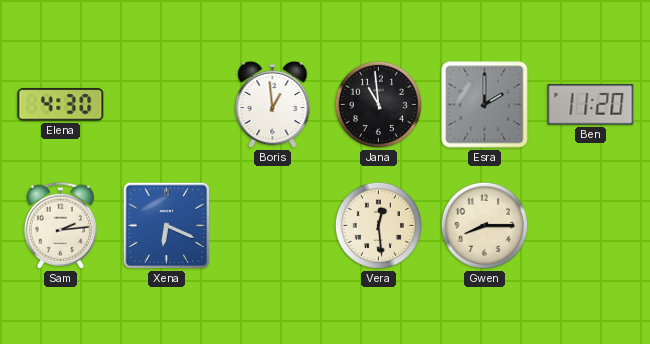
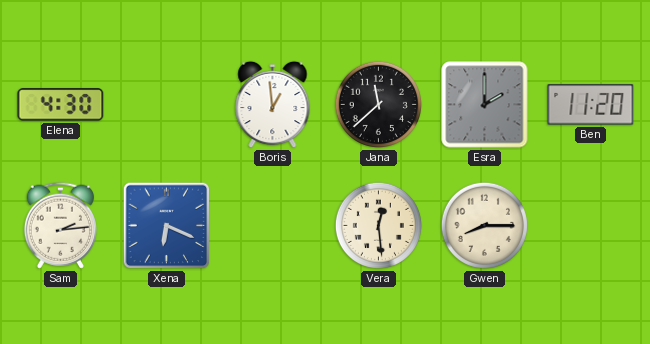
Jana: 10:59 -> 11:38
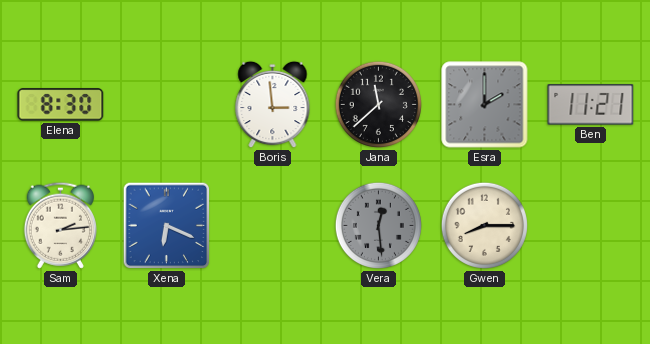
Elena: 4:30 -> 8:30
Boris: 12:59 -> 2:59
Ben: 11:20 -> 11:21
Vera dial: cream -> grey
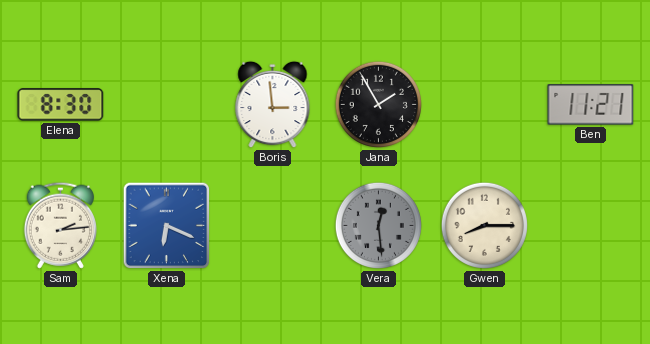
Jana: 11:38 -> 1:55
Esra: 2:00 -> none
